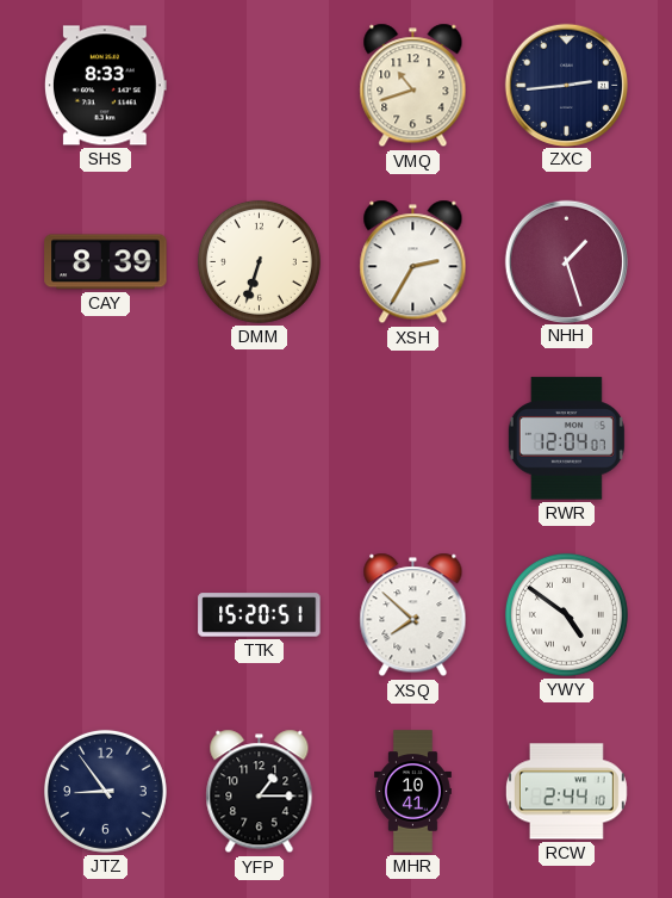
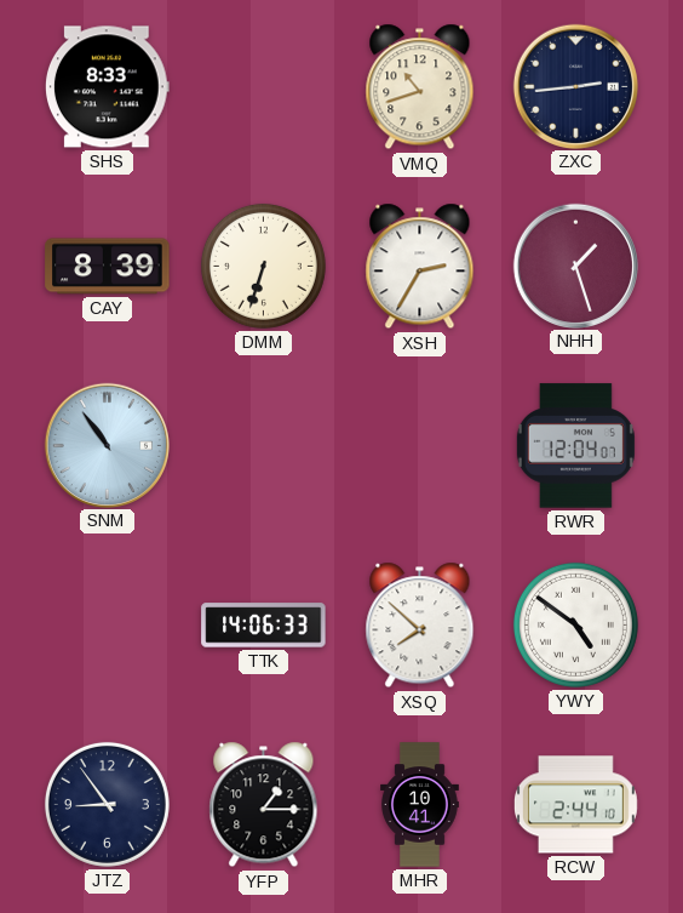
SNM: none -> 10:54
TTK: 15:20 -> 14:06
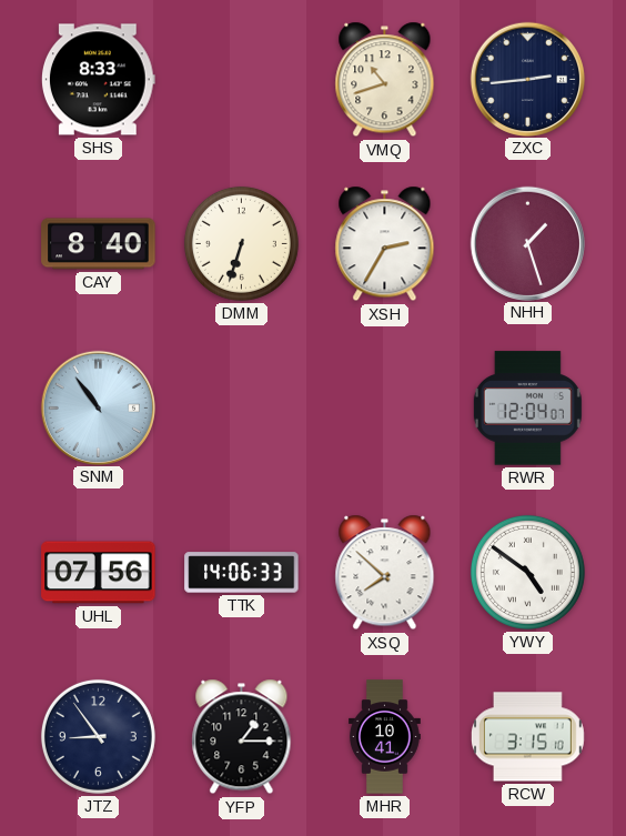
CAY: 8:39 -> 8:40
UHL: none -> 07:56
RCW: 2:44 -> 3:15
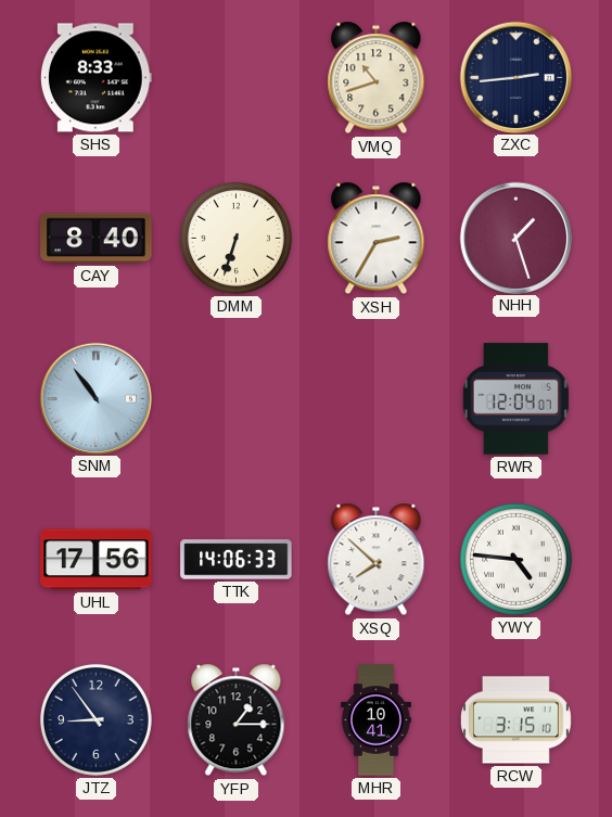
UHL: 07:56 -> 17:56
YWY: 4:51 -> 4:46
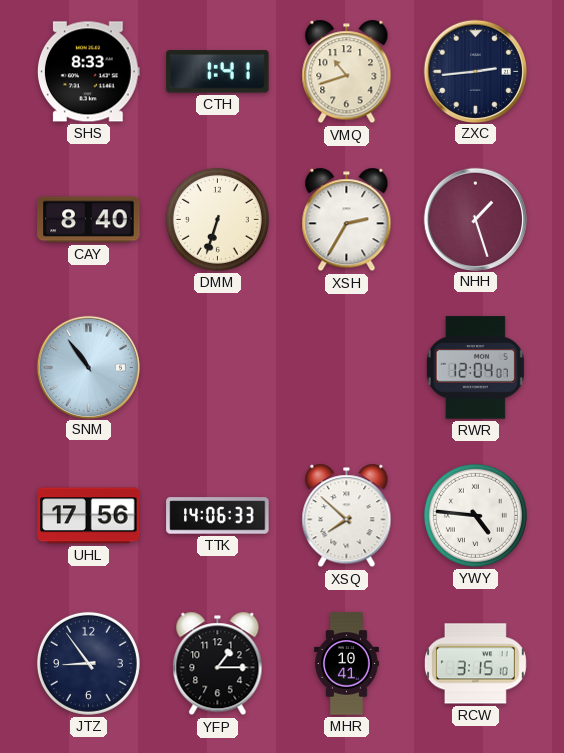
CTH: none -> 1:41
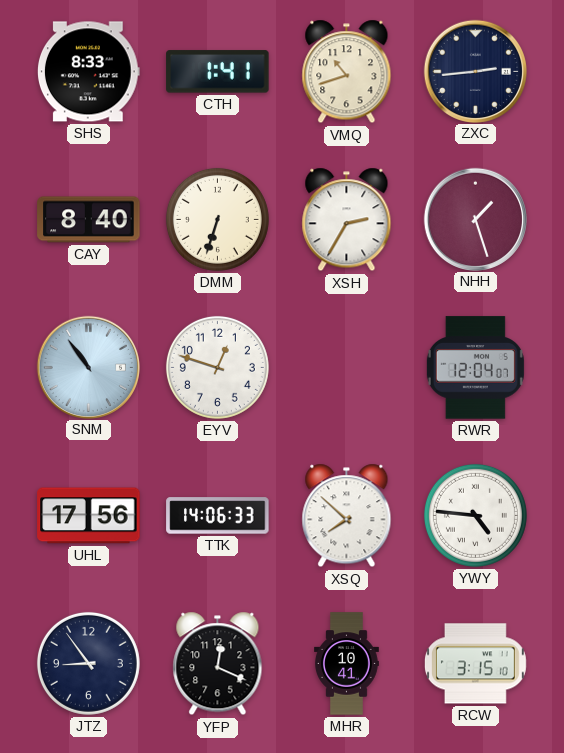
EYV: none -> 12:48
YFP: 1:15 -> 12:19
